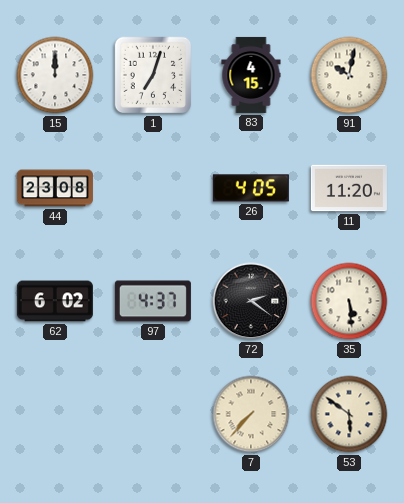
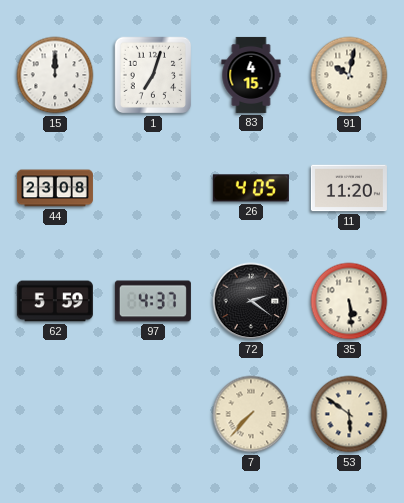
62: 6:02 -> 5:59
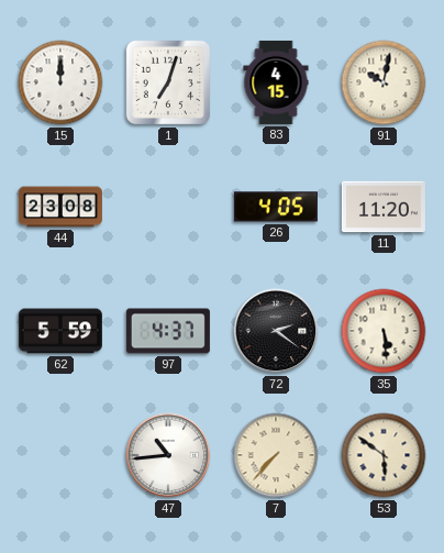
47: none -> 10:44
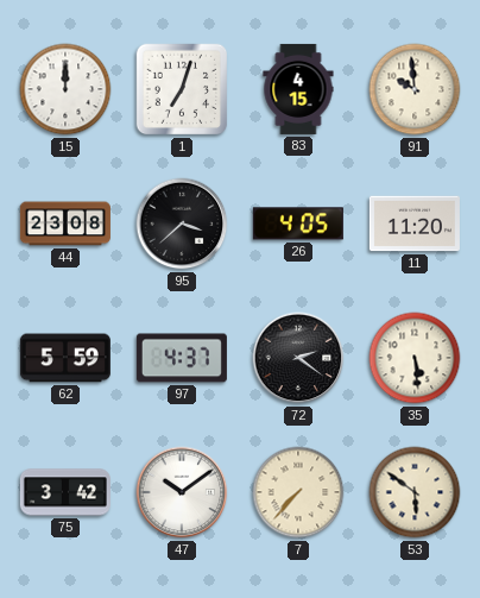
91: 10:02 -> 9:59
95: none -> 3:38
75: none -> 3:42
47: 10:44 -> 10:09
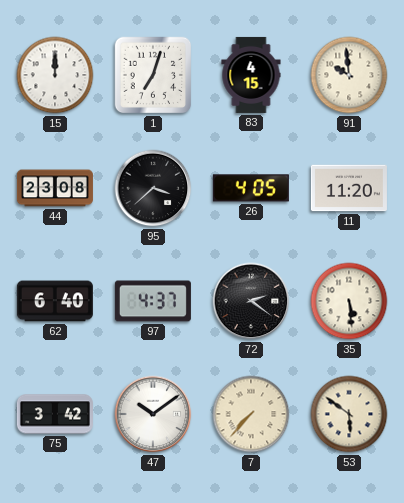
62: 5:59 -> 6:40
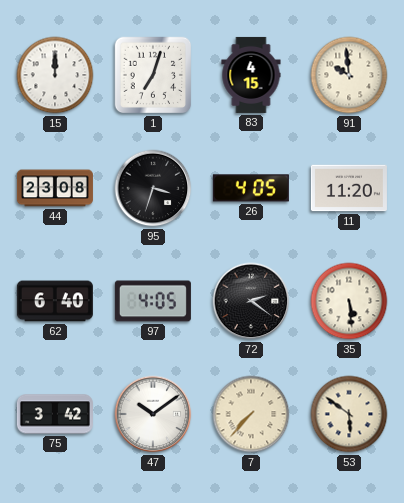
95: 3:38 -> 3:33
97: 4:37 -> 4:05
